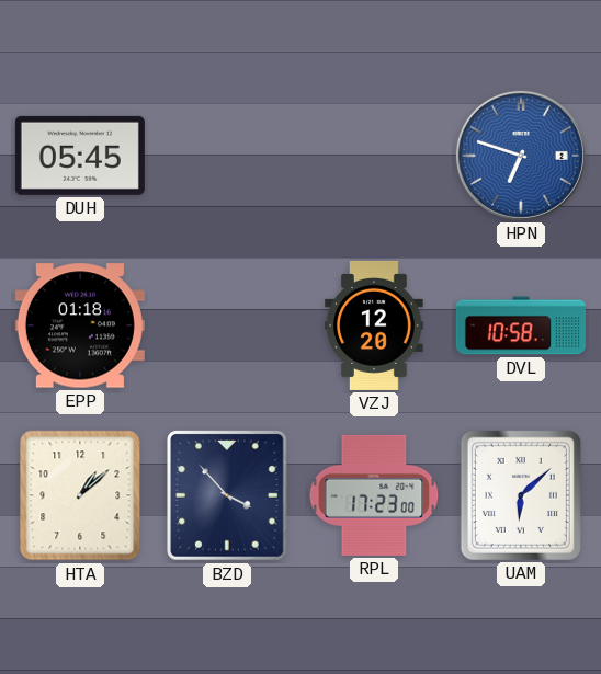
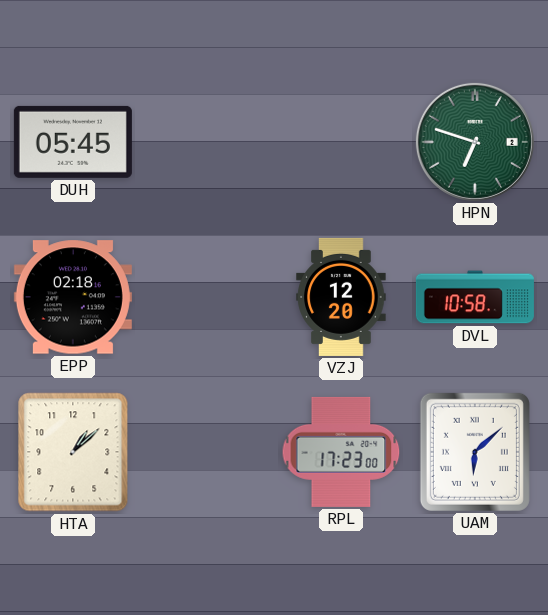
HPN dial: blue -> green
EPP: 01:18 -> 02:18
BZD: 3:53 -> none
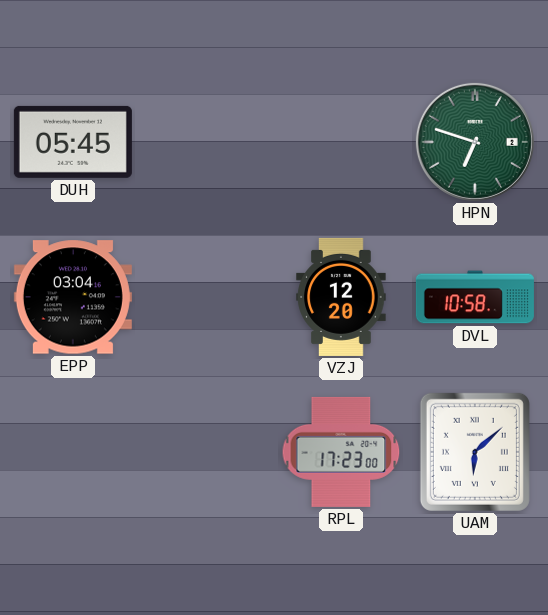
EPP: 02:18 -> 03:04
HTA: 1:08 -> none
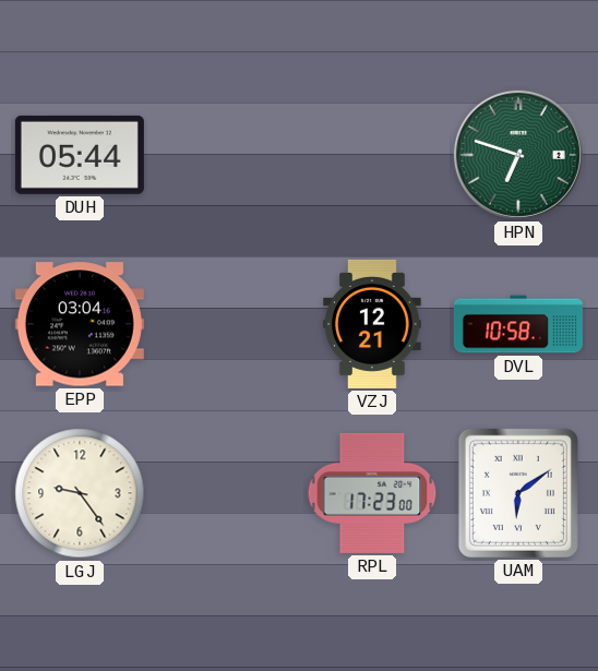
DUH: 05:45 -> 05:44
VZJ: 12:20 -> 12:21
LGJ: none -> 9:24
UAM: 6:08 -> 6:09
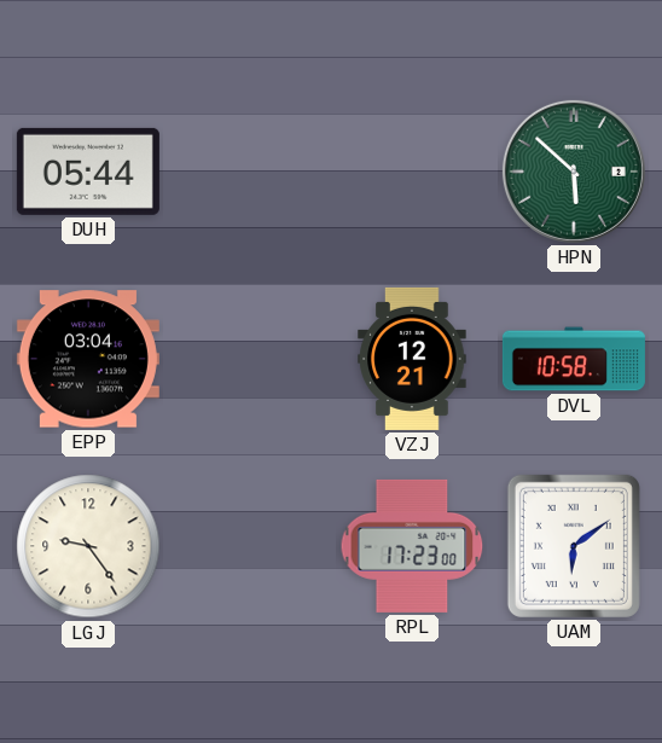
HPN: 6:48 -> 5:52
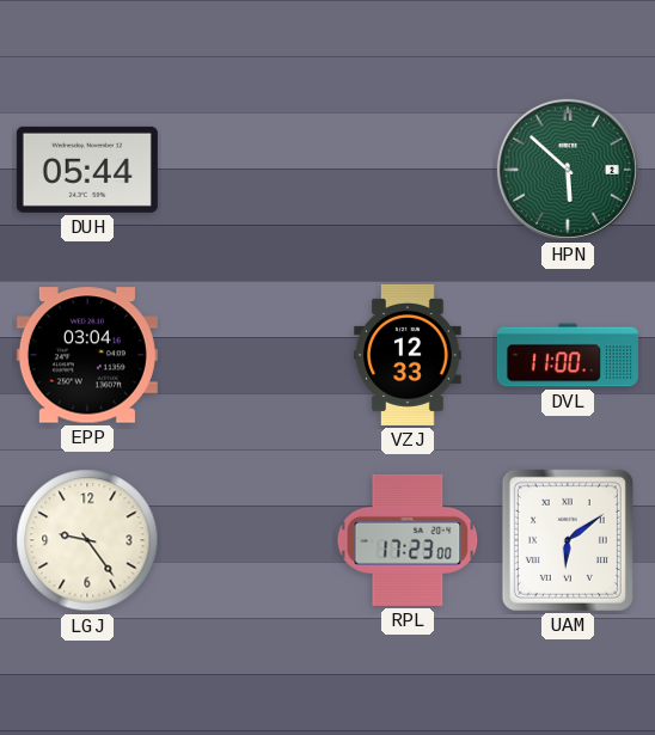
VZJ: 12:21 -> 12:33
DVL: 10:58 -> 11:00
